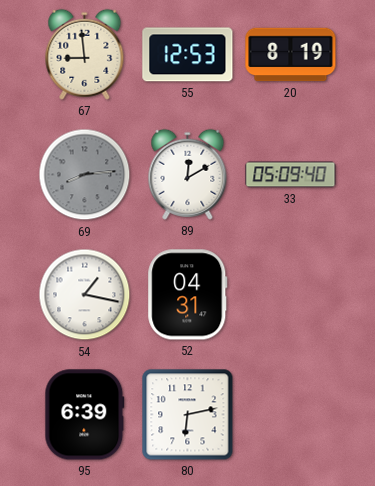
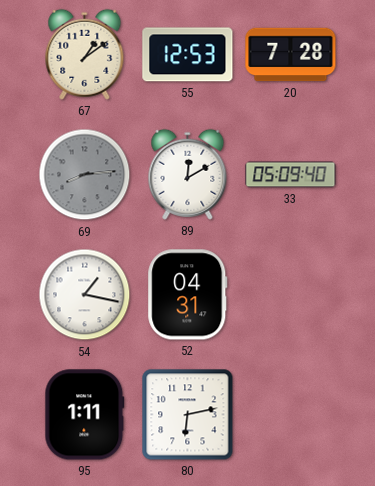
67: 8:59 -> 1:09
20: 8:19 -> 7:28
95: 6:39 -> 1:11
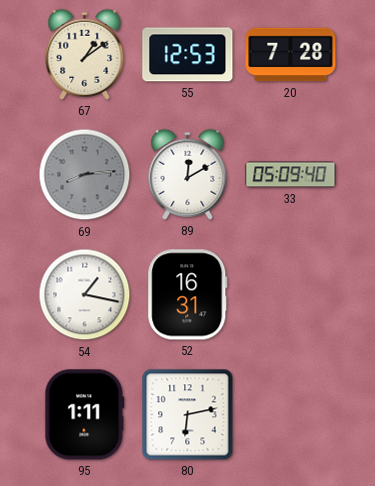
52: 04:31 -> 16:31
